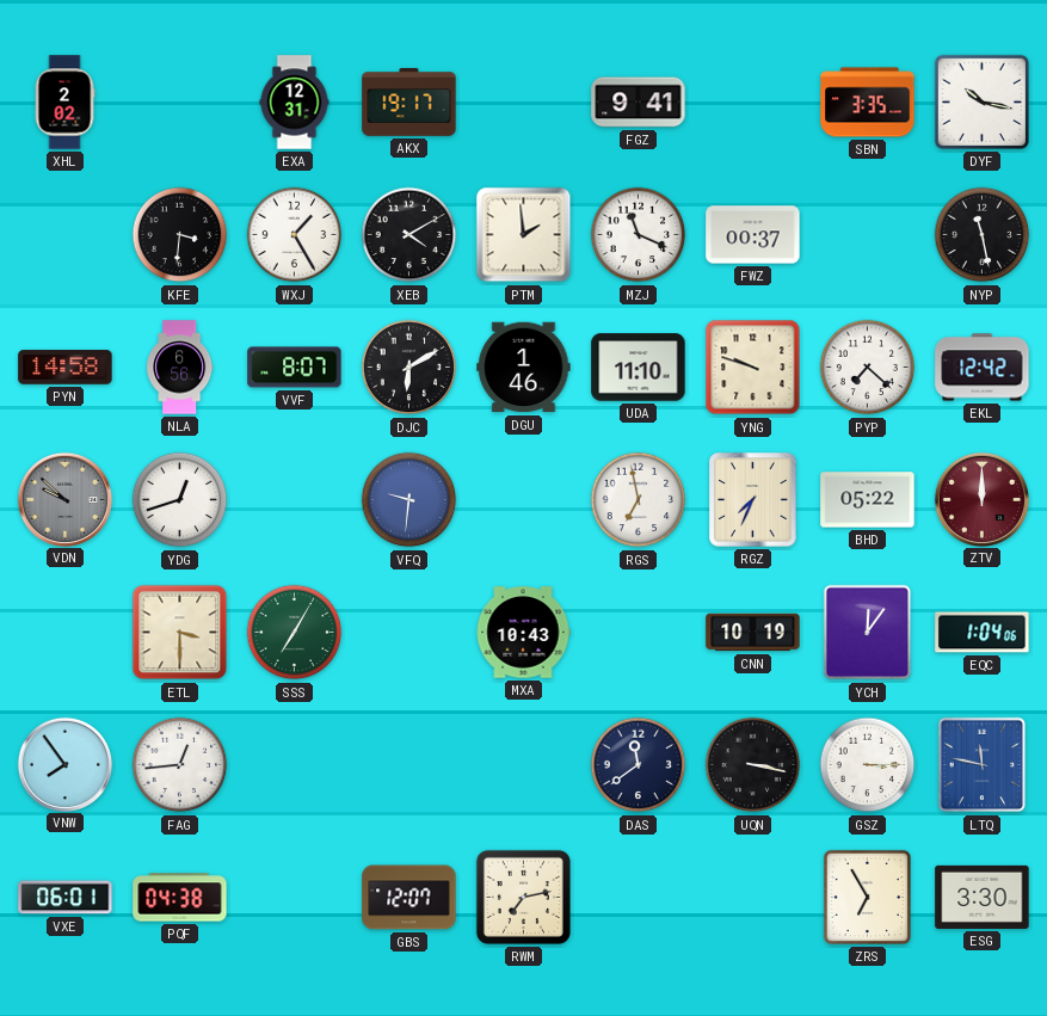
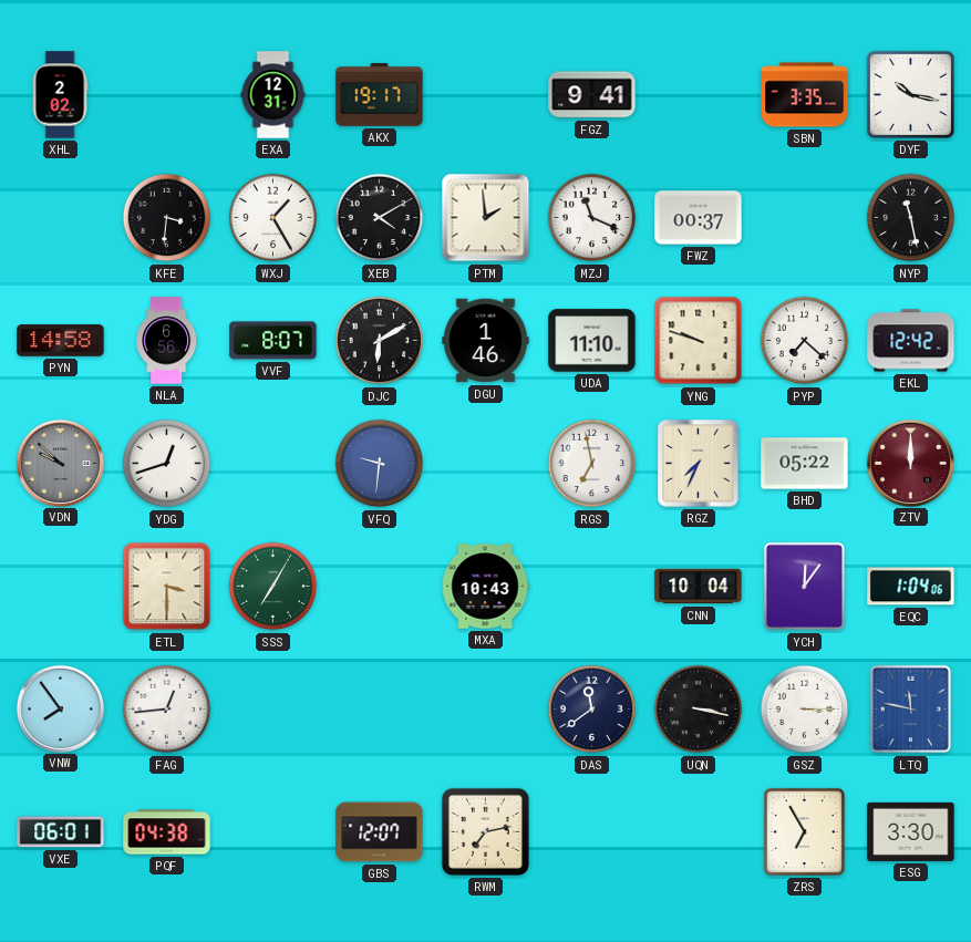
CNN: 10:19 -> 10:04
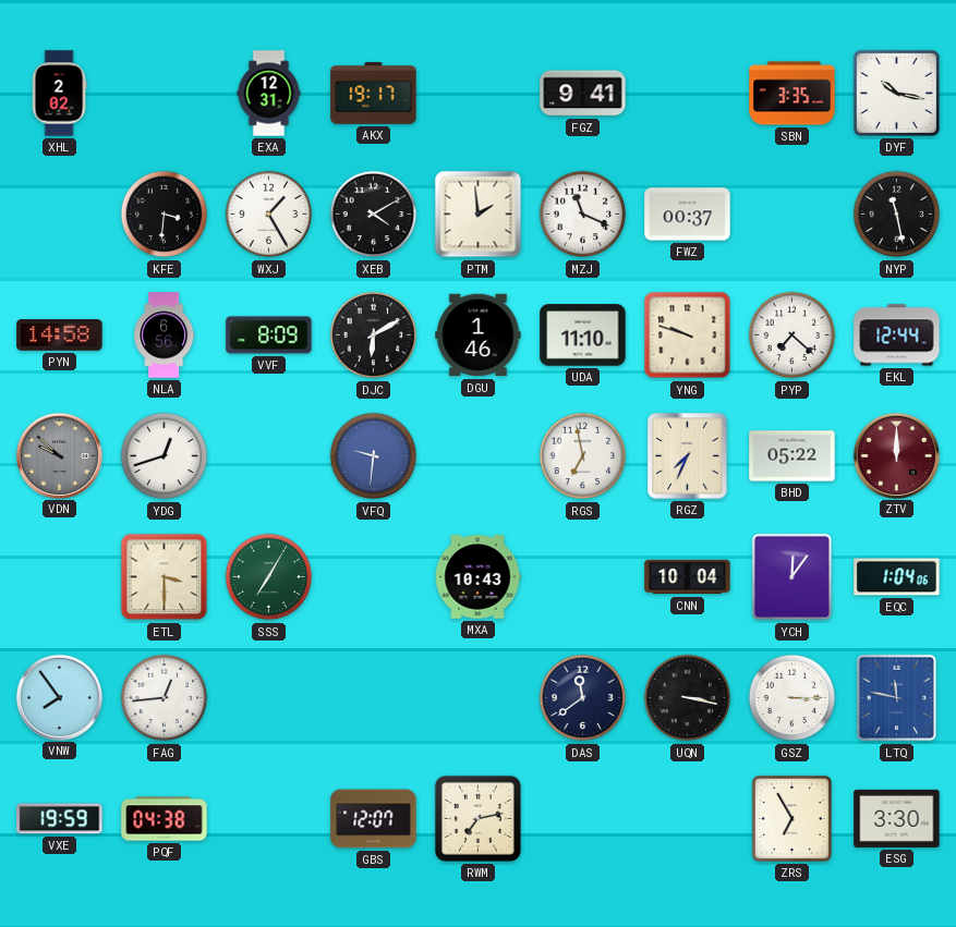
VVF: 8:07 -> 8:09
EKL: 12:42 -> 12:44
VXE: 06:01 -> 19:59
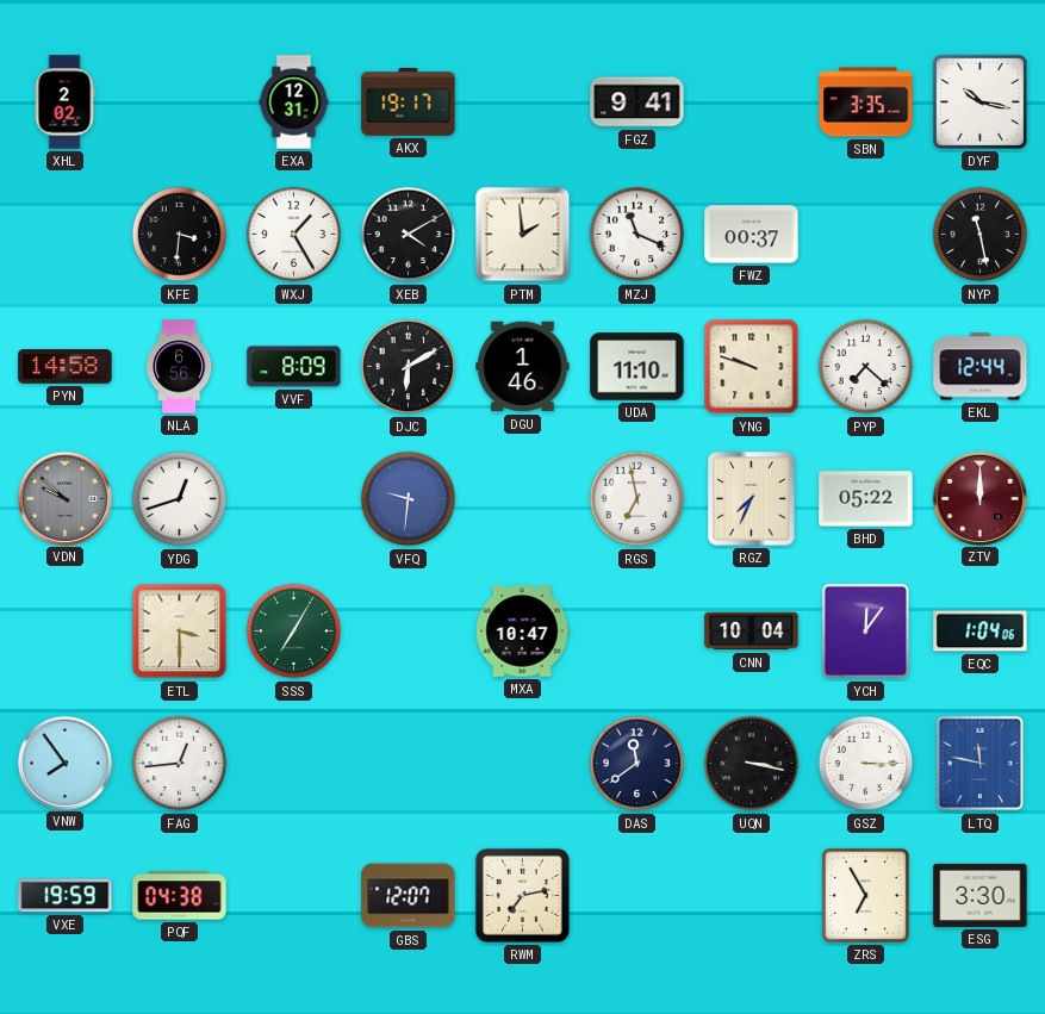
MXA: 10:43 -> 10:47
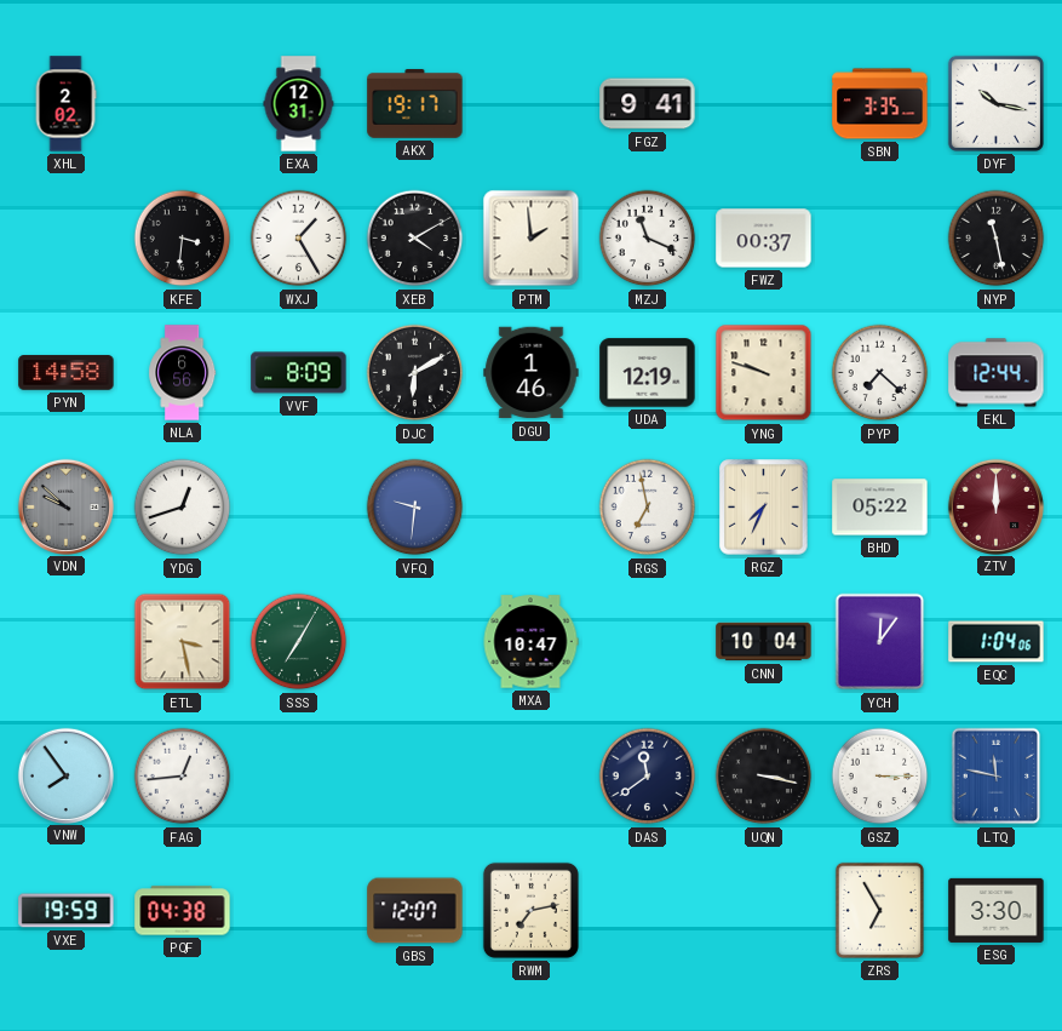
UDA: 11:10 -> 12:19
ETL: 3:30 -> 3:28
